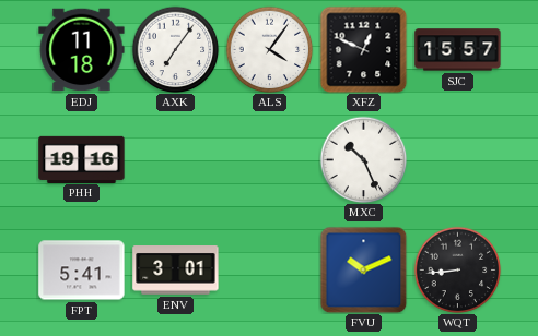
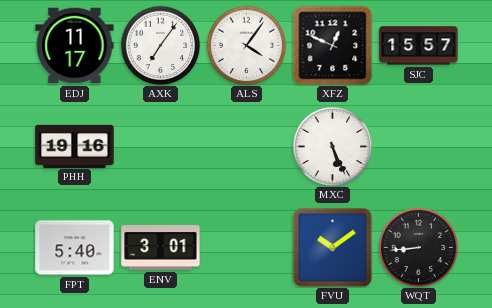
EDJ: 11:18 -> 11:17
MXC: 10:26 -> 5:26
FPT: 5:41 -> 5:40
FVU: 10:11 -> 10:09
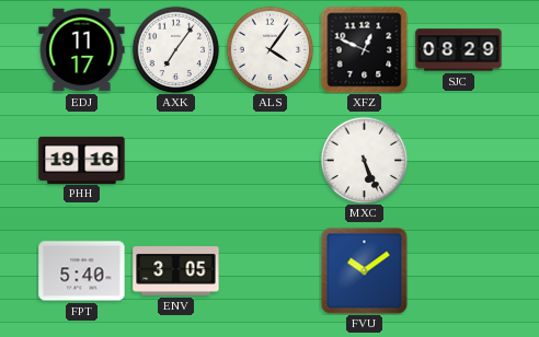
SJC: 15:57 -> 08:29
ENV: 3:01 -> 3:05
WQT: 8:44 -> none
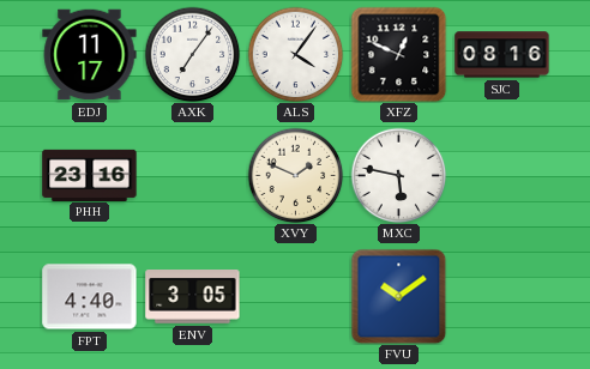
SJC: 08:29 -> 08:16
PHH: 19:16 -> 23:16
XVY: none -> 1:49
MXC: 5:26 -> 5:47
FPT: 5:40 -> 4:40
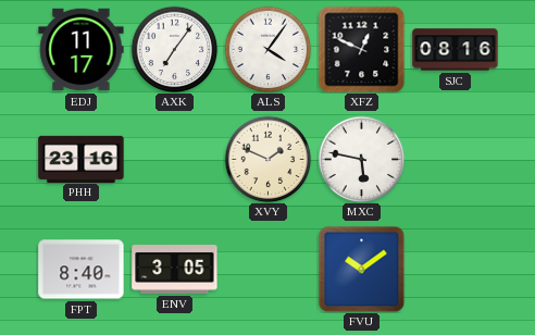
FPT: 4:40 -> 8:40
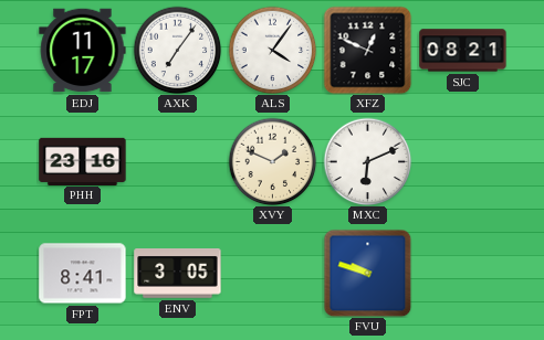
SJC: 08:16 -> 08:21
MXC: 5:47 -> 6:11
FPT: 8:40 -> 8:41
FVU: 10:09 -> 9:48
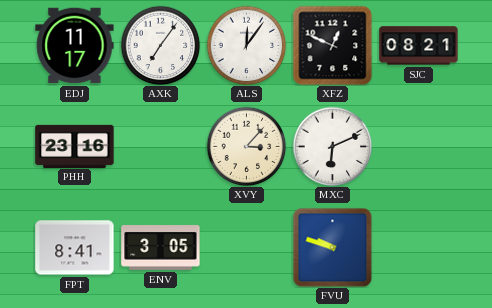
ALS: 4:06 -> 12:06
XVY: 1:49 -> 3:07
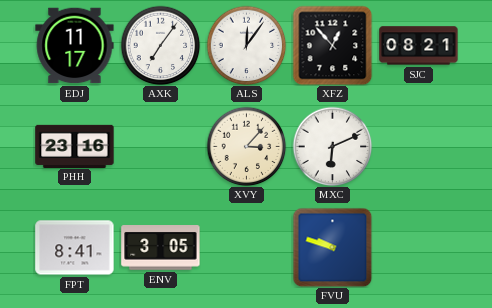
XFZ: 12:49 -> 12:53
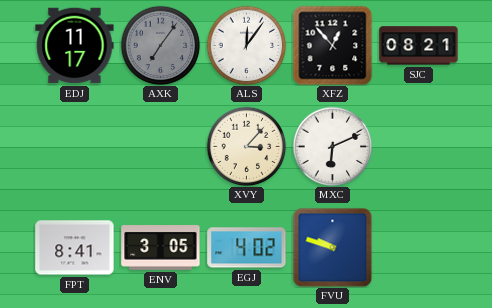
AXK dial: white -> grey
PHH: 23:16 -> none
EGJ: none -> 4:02
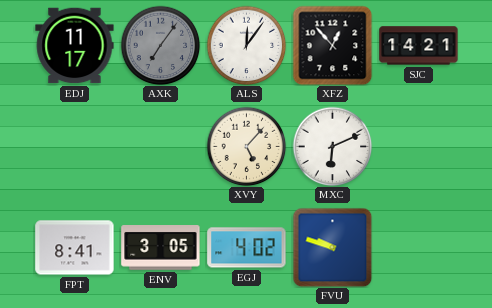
SJC: 08:21 -> 14:21
XVY: 3:07 -> 5:07
